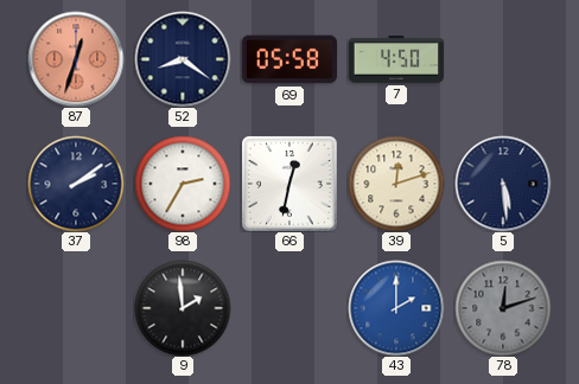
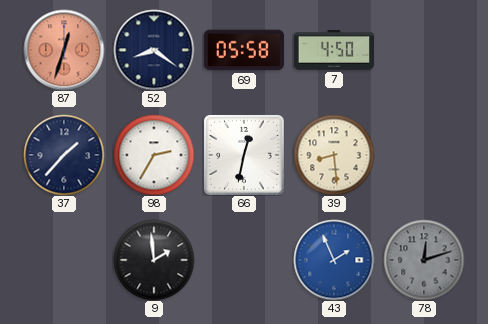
37: 2:09 -> 1:37
39: 12:12 -> 8:29
5: 5:29 -> none
43: 2:00 -> 1:56
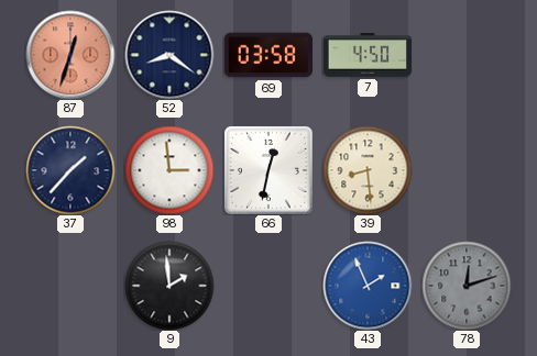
69: 05:58 -> 03:58
98: 2:35 -> 2:59
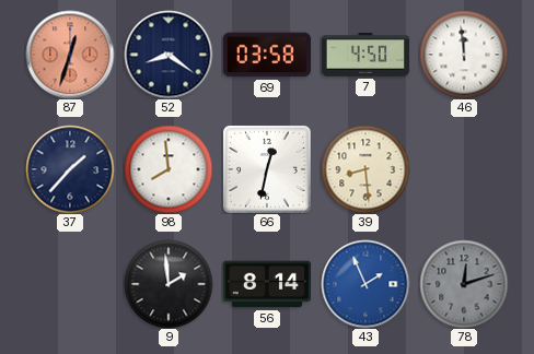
46: none -> 11:59
98: 2:59 -> 7:59
56: none -> 8:14
